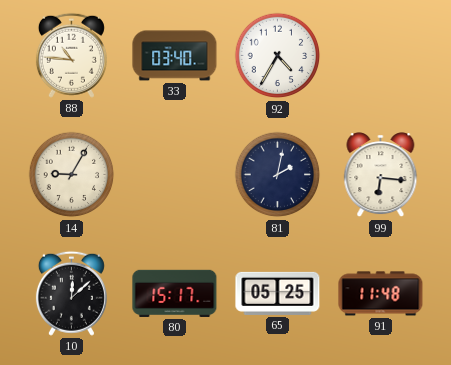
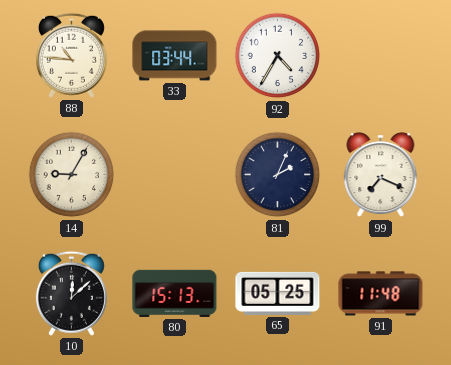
33: 03:40 -> 03:44
81: 2:02 -> 2:04
99: 6:16 -> 7:19
80: 15:17 -> 15:13
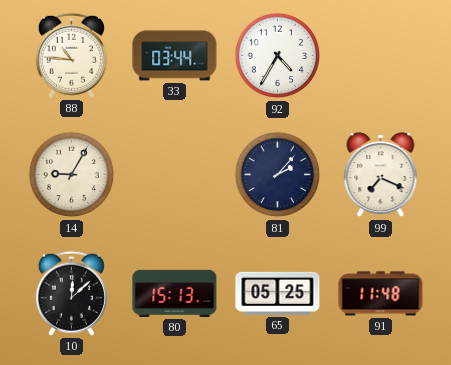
81: 2:04 -> 2:07
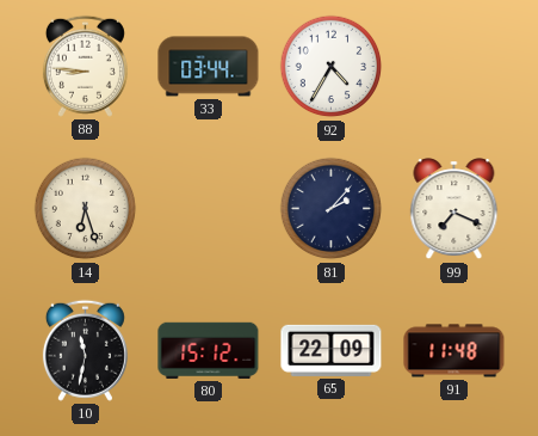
88: 10:46 -> 8:46
14: 9:05 -> 6:27
10: 12:08 -> 11:32
80: 15:13 -> 15:12
65: 05:25 -> 22:09
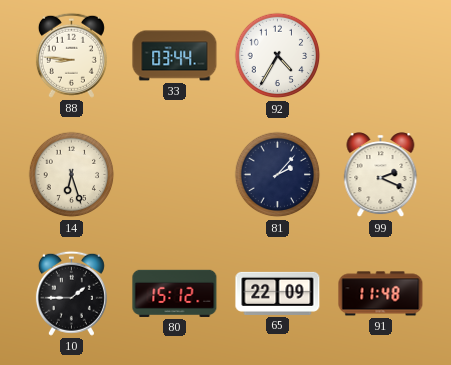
99: 7:19 -> 2:19
10: 11:32 -> 1:45
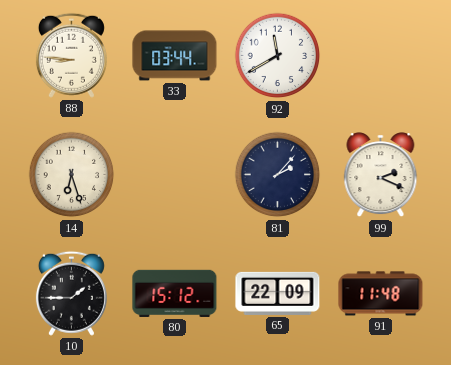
92: 4:35 -> 11:40
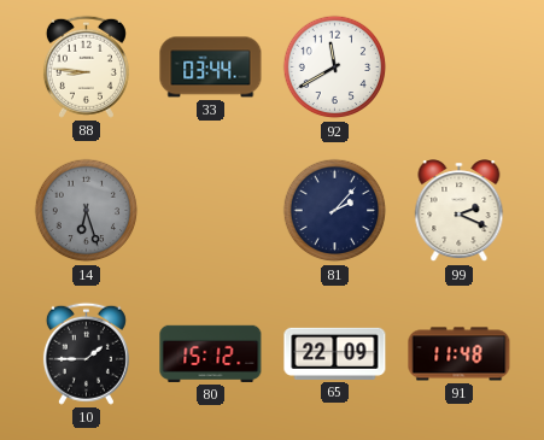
14 dial: cream -> grey
